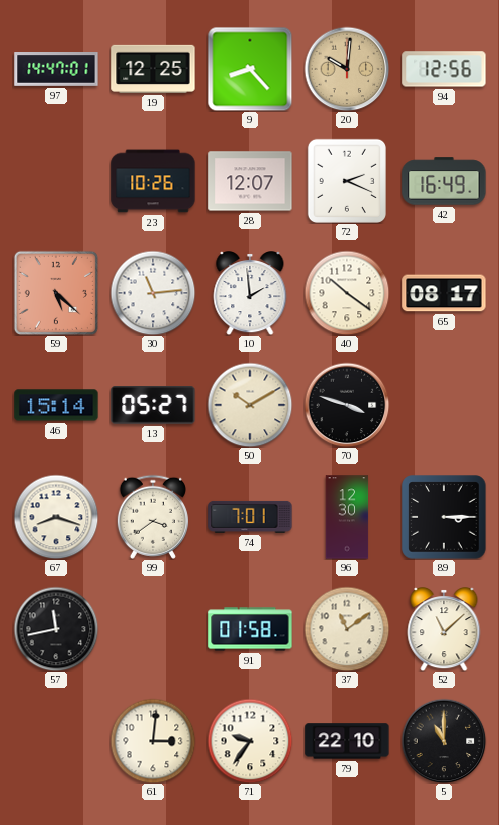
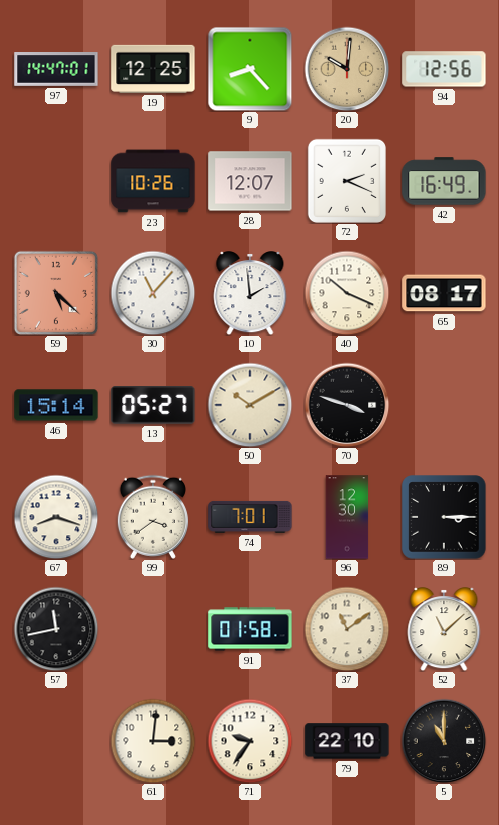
30: 11:14 -> 11:07
40: 10:21 -> 10:19
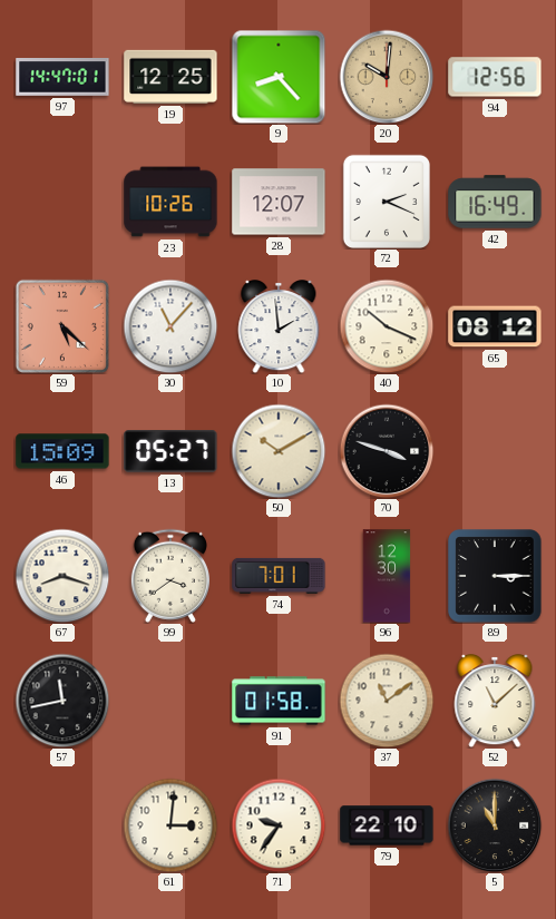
65: 08:17 -> 08:12
46: 15:14 -> 15:09
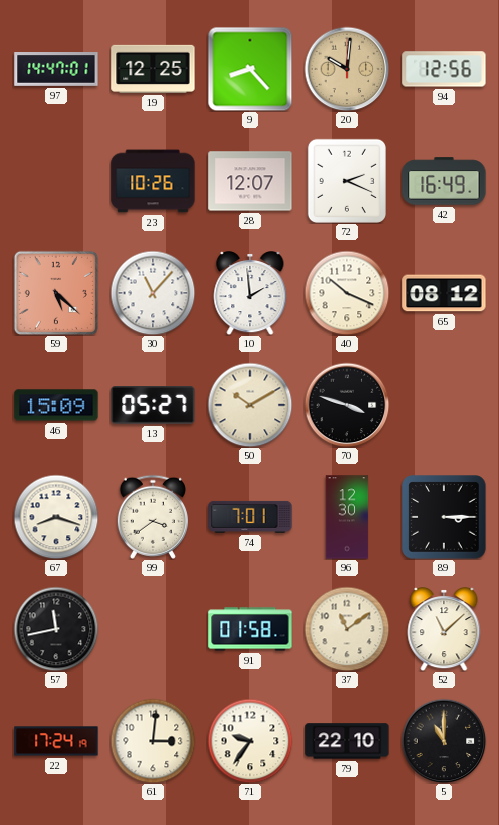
22: none -> 17:24
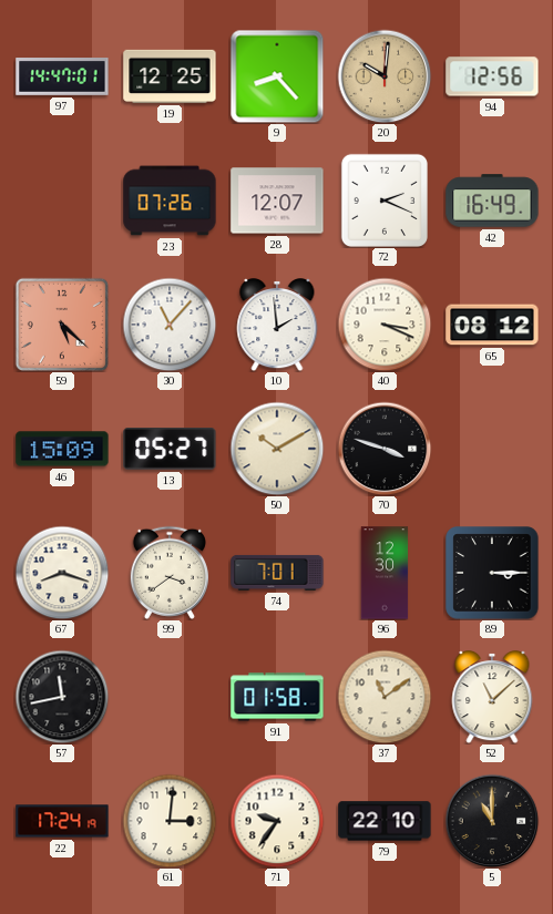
23: 10:26 -> 07:26
40: 10:19 -> 3:19
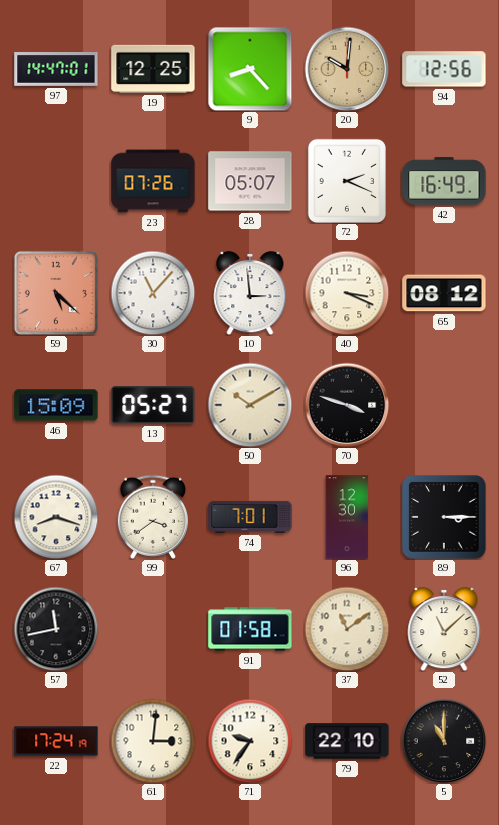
28: 12:07 -> 05:07
10: 1:59 -> 2:59
